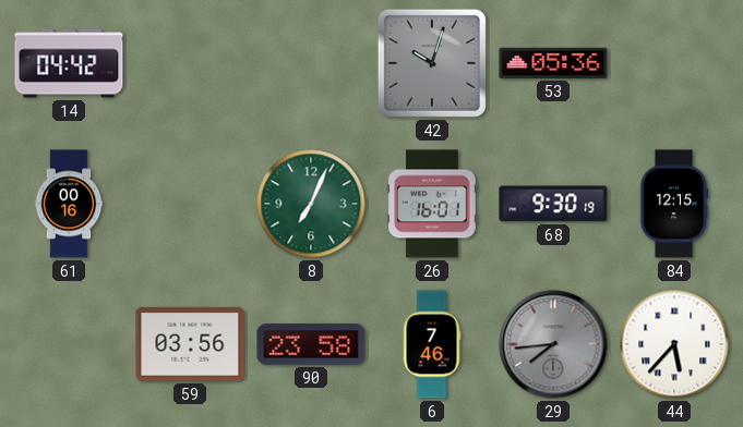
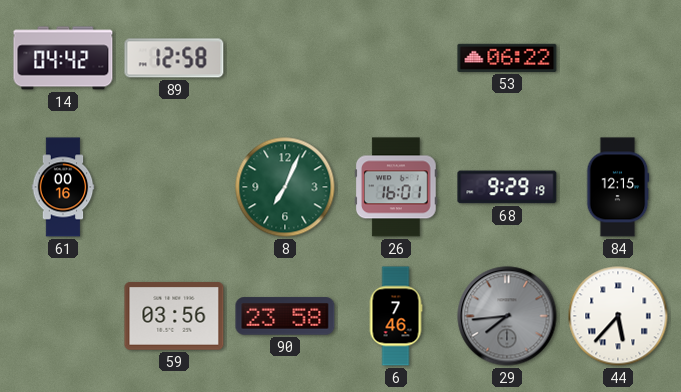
89: none -> 12:58
42: 10:03 -> none
53: 05:36 -> 06:22
68: 9:30 -> 9:29
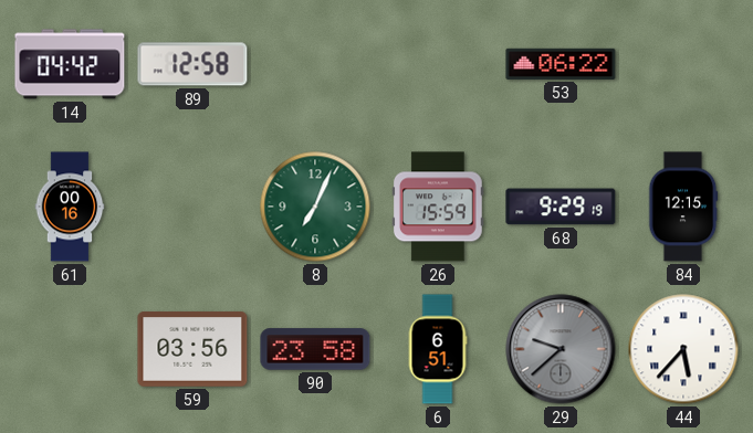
26: 16:01 -> 15:59
6: 7:46 -> 6:51
29: 7:44 -> 9:38
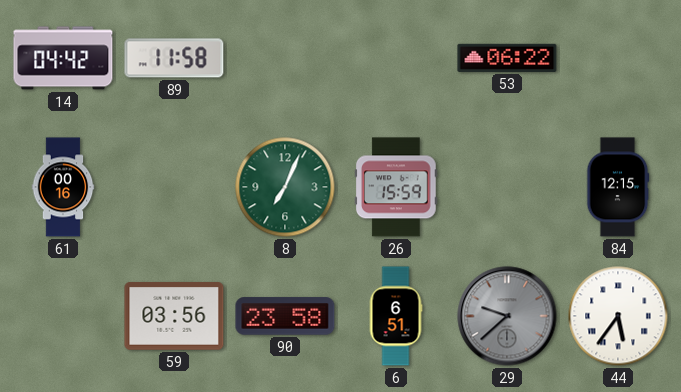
89: 12:58 -> 11:58
68: 9:29 -> none
44: 5:37 -> 5:36
